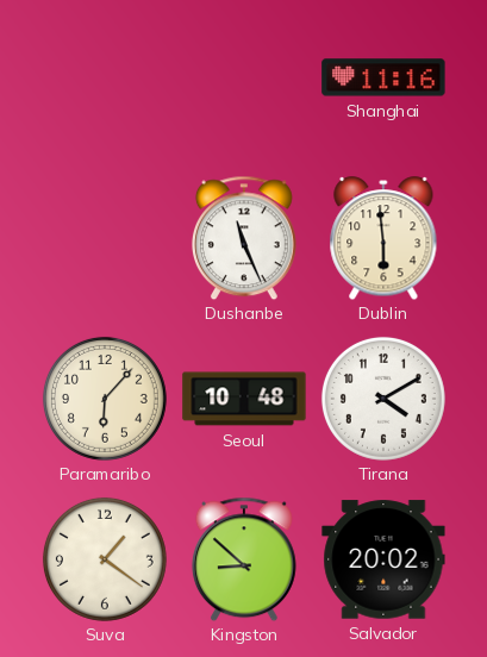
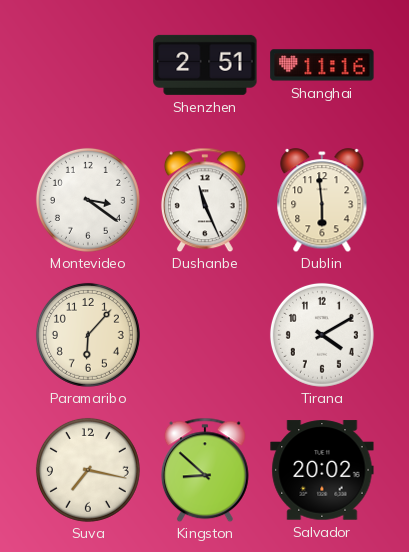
Shenzhen: none -> 2:51
Montevideo: none -> 3:21
Seoul: 10:48 -> none
Suva: 1:21 -> 7:17
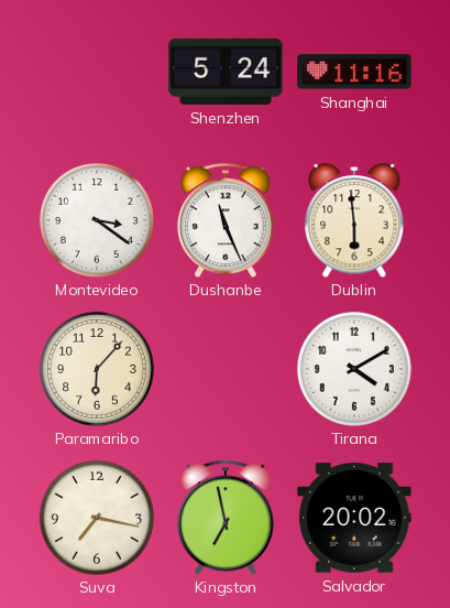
Shenzhen: 2:51 -> 5:24
Kingston: 8:52 -> 6:58
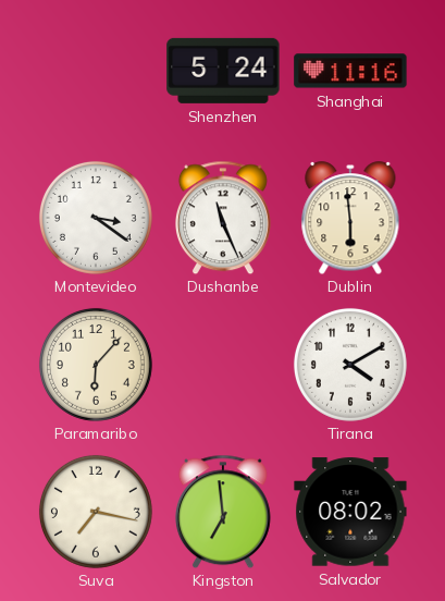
Kingston: 6:58 -> 6:59
Salvador: 20:02 -> 08:02
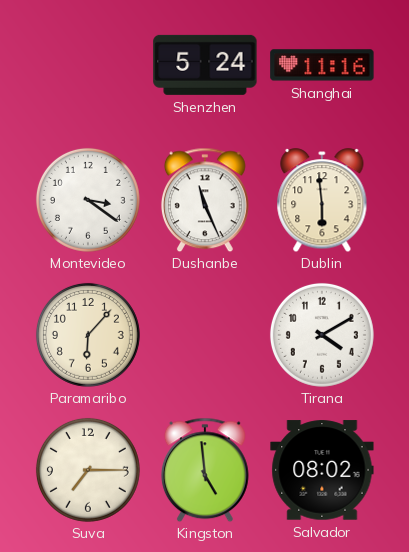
Suva: 7:17 -> 7:15
Kingston: 6:59 -> 4:59
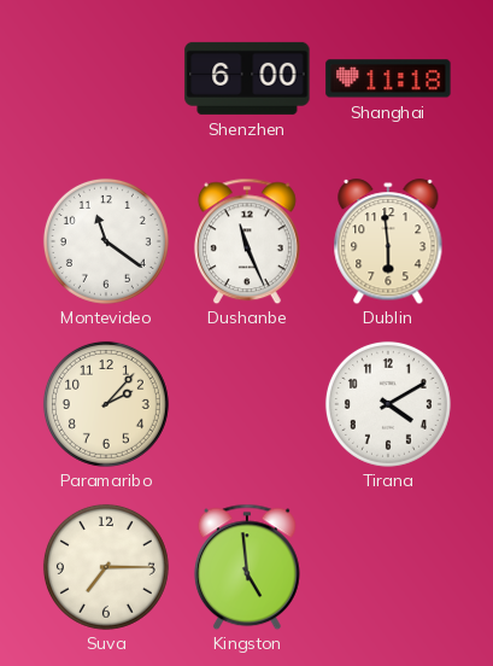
Shenzhen: 5:24 -> 6:00
Shanghai: 11:16 -> 11:18
Montevideo: 3:21 -> 11:21
Paramaribo: 6:07 -> 2:07
Salvador: 08:02 -> none
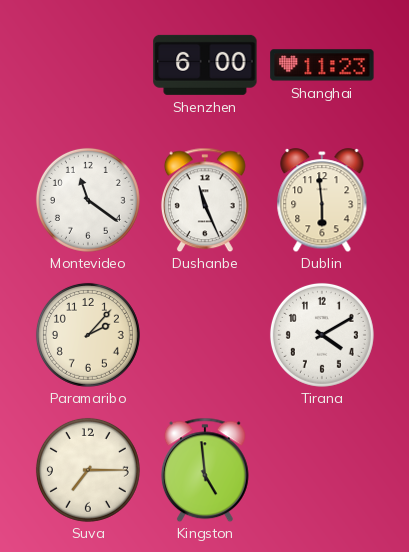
Shanghai: 11:18 -> 11:23
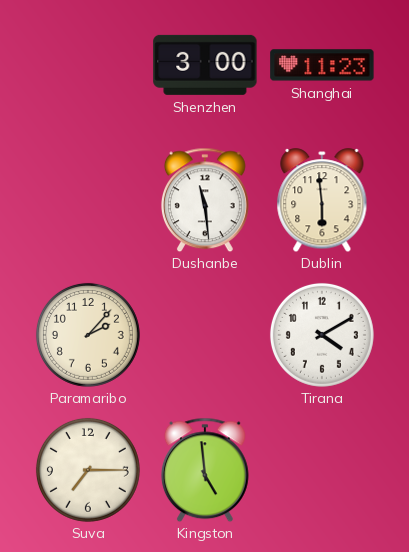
Shenzhen: 6:00 -> 3:00
Montevideo: 11:21 -> none
Dushanbe: 11:26 -> 11:29
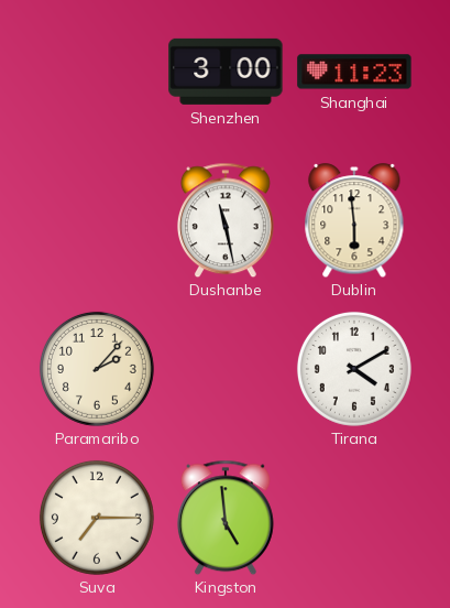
Dushanbe: 11:29 -> 11:28
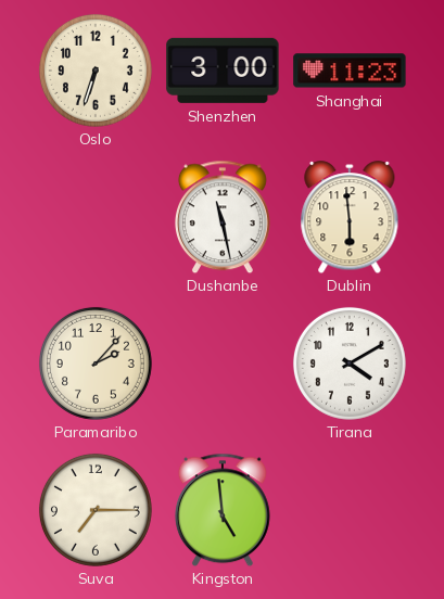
Oslo: none -> 6:33
